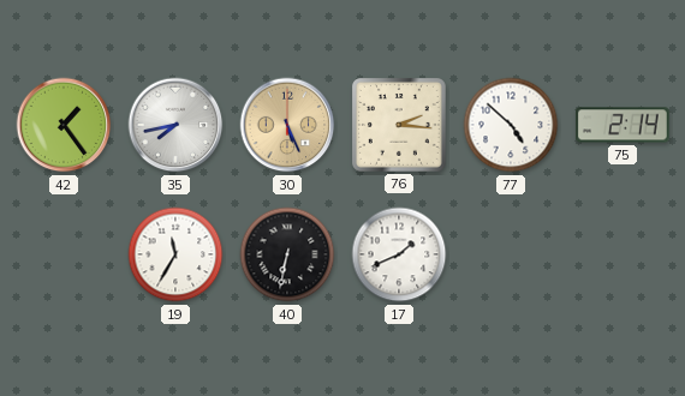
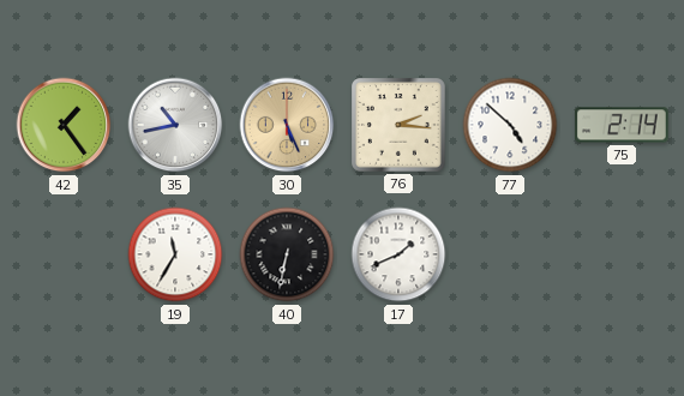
35: 7:43 -> 10:43
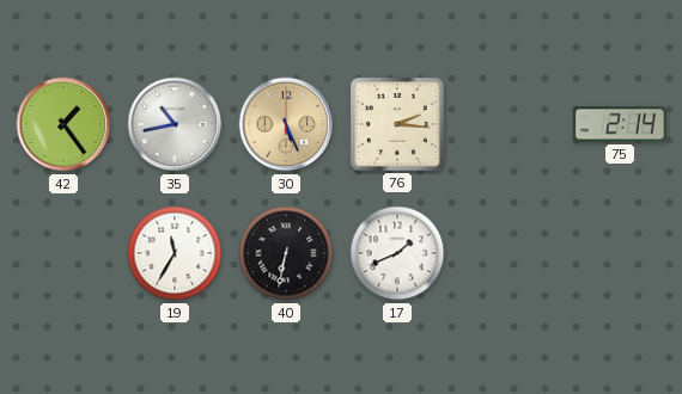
77: 4:52 -> none
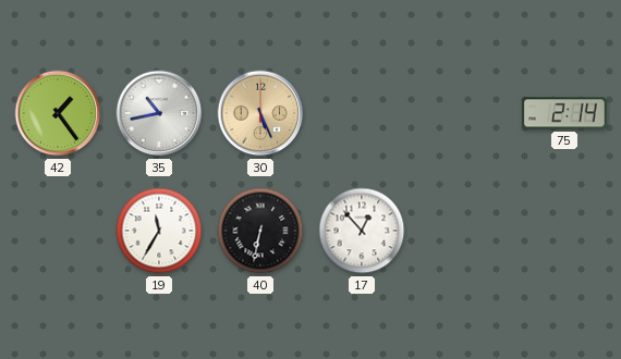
76: 2:16 -> none
17: 1:41 -> 12:53
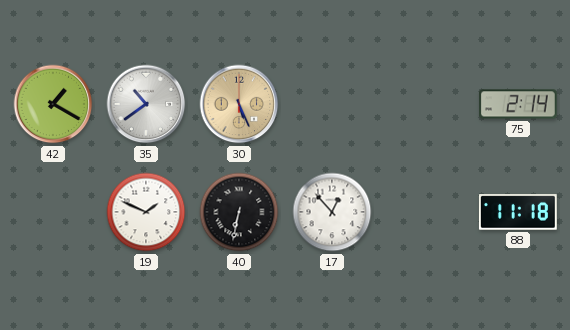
42: 1:24 -> 1:20
35: 10:43 -> 10:39
19: 11:35 -> 1:49
88: none -> 11:18
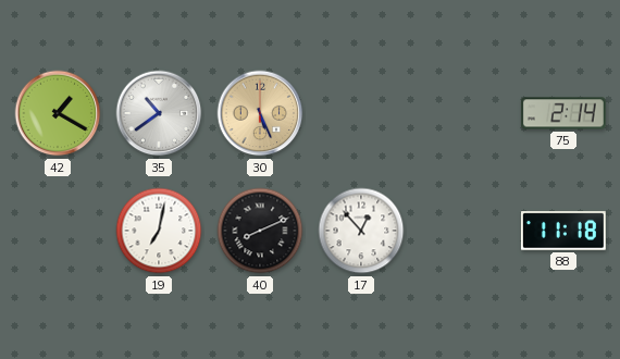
19: 1:49 -> 7:02
40: 6:32 -> 8:11
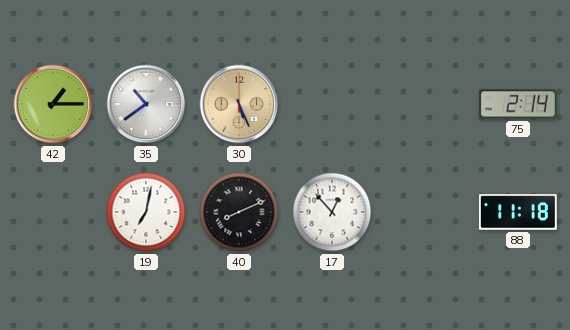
42: 1:20 -> 1:15
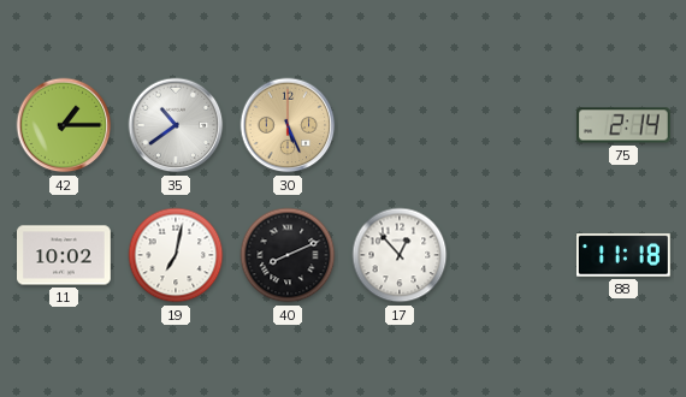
11: none -> 10:02
